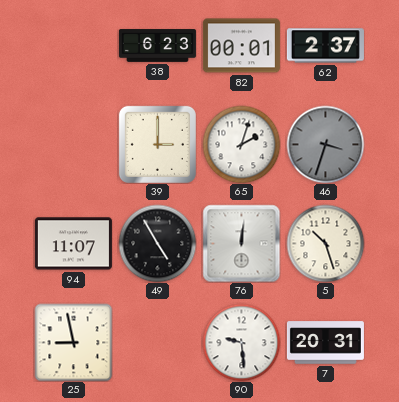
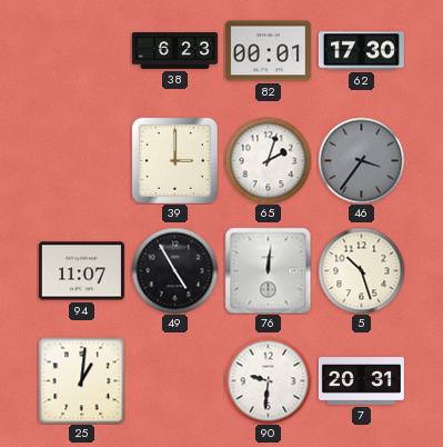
62: 2:37 -> 17:30
46: 3:33 -> 3:36
25: 8:58 -> 1:01
90: 9:29 -> 9:31
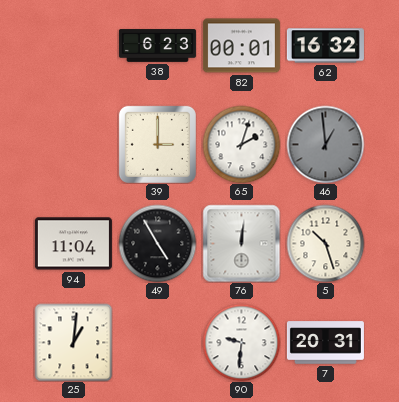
62: 17:30 -> 16:32
46: 3:36 -> 12:59
94: 11:07 -> 11:04
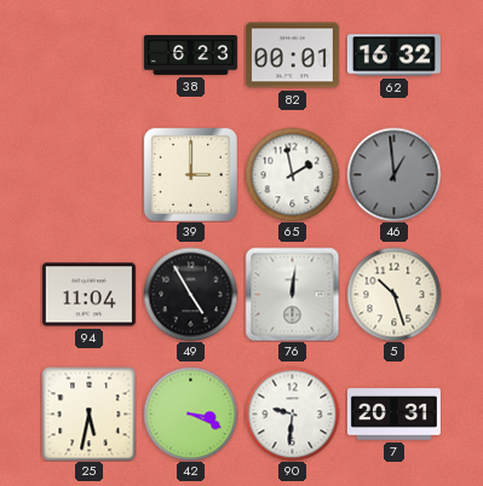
65: 2:03 -> 1:58
25: 1:01 -> 5:32
42: none -> 3:19
